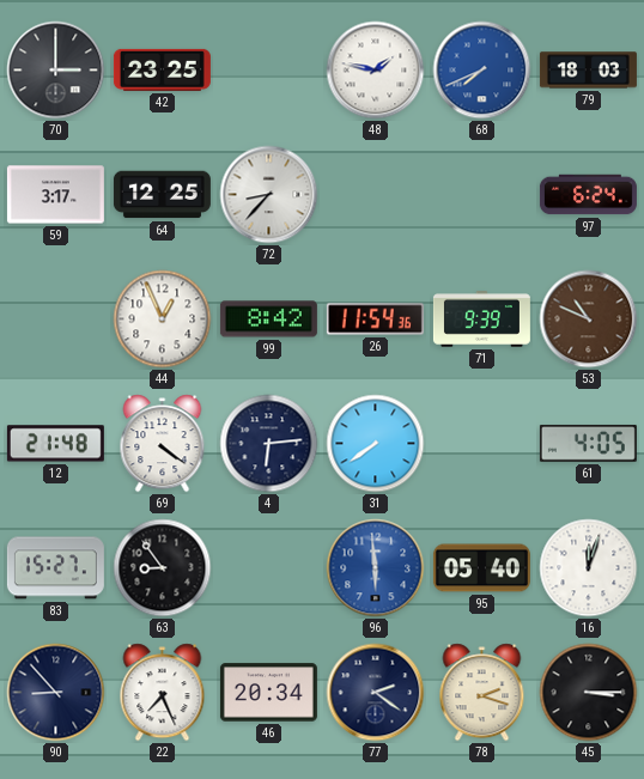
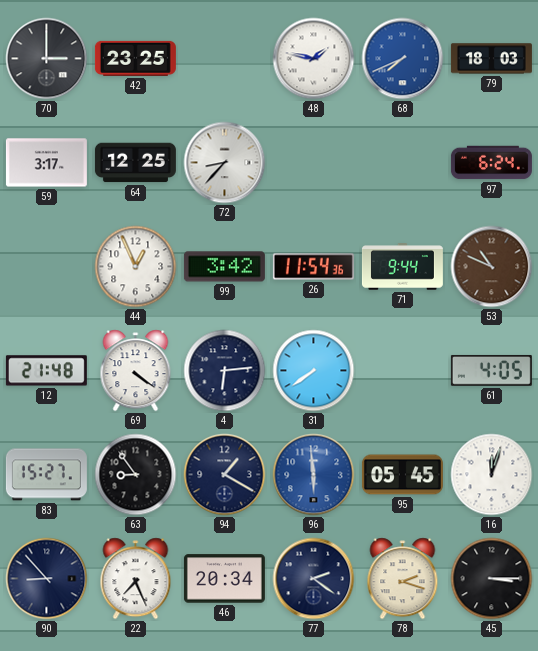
99: 8:42 -> 3:42
71: 9:39 -> 9:44
94: none -> 1:20
95: 05:40 -> 05:45
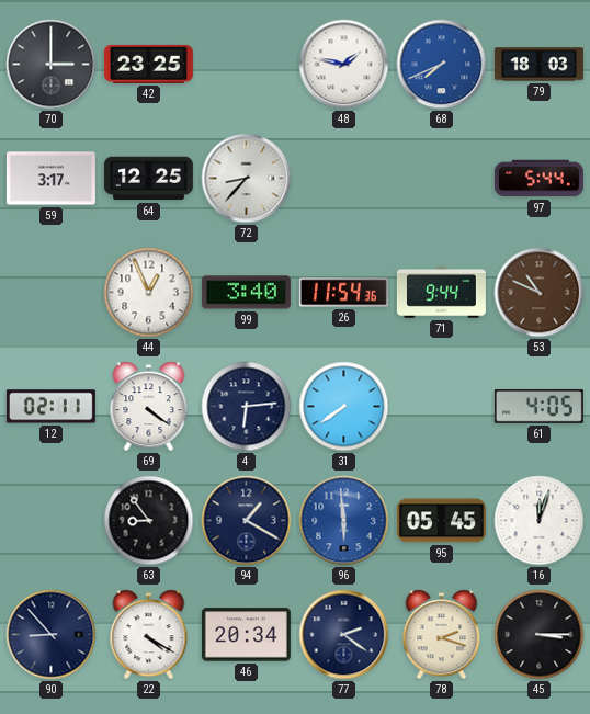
97: 6:24 -> 5:44
99: 3:42 -> 3:40
12: 21:48 -> 02:11
83: 15:27 -> none
22: 7:26 -> 4:20
